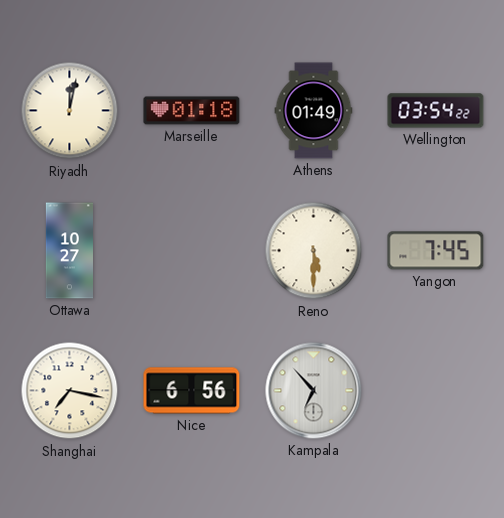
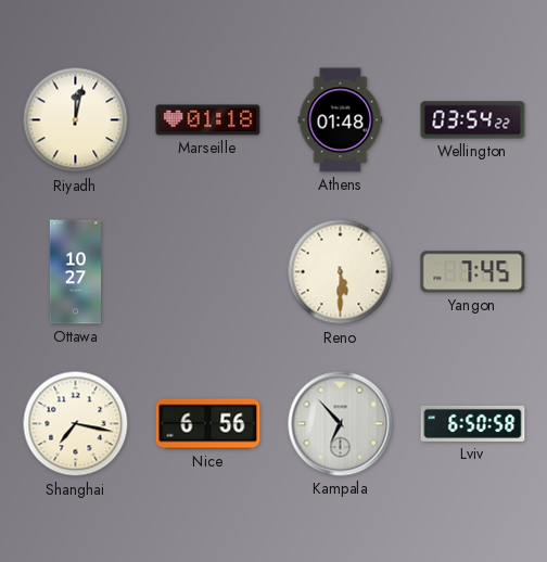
Athens: 01:49 -> 01:48
Lviv: none -> 6:50
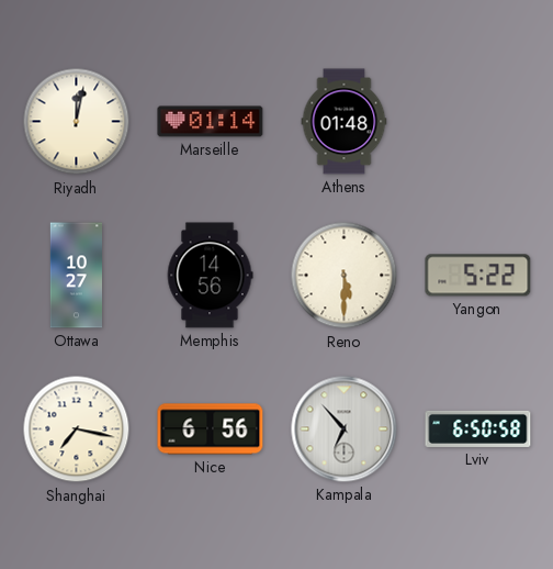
Marseille: 01:18 -> 01:14
Wellington: 03:54 -> none
Memphis: none -> 14:56
Yangon: 7:45 -> 5:22
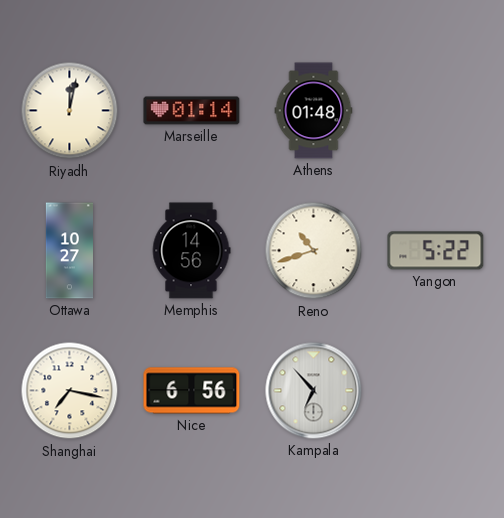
Reno: 5:30 -> 10:42
Lviv: 6:50 -> none
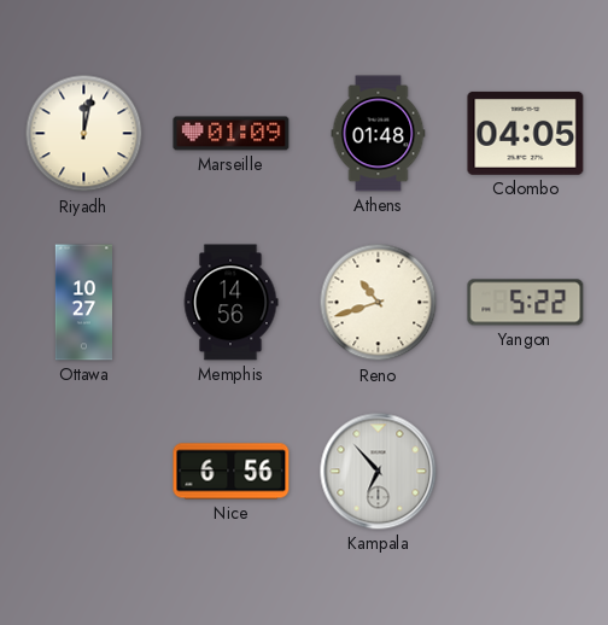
Marseille: 01:14 -> 01:09
Colombo: none -> 04:05
Shanghai: 7:17 -> none
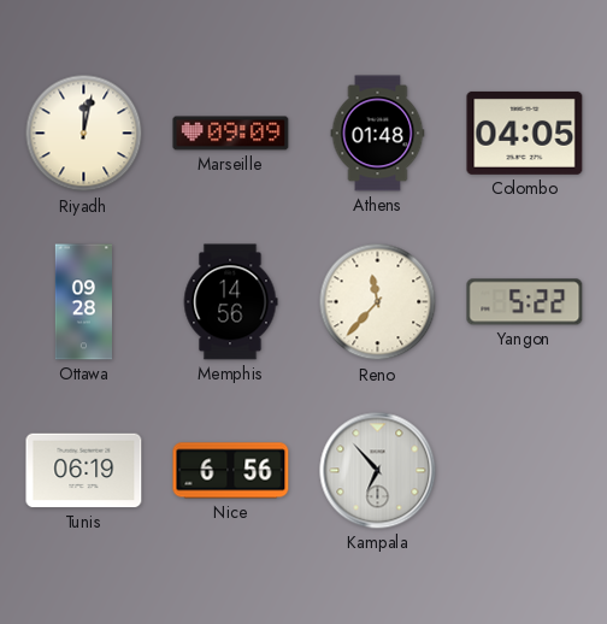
Marseille: 01:09 -> 09:09
Ottawa: 10:27 -> 09:28
Reno: 10:42 -> 11:37
Tunis: none -> 06:19
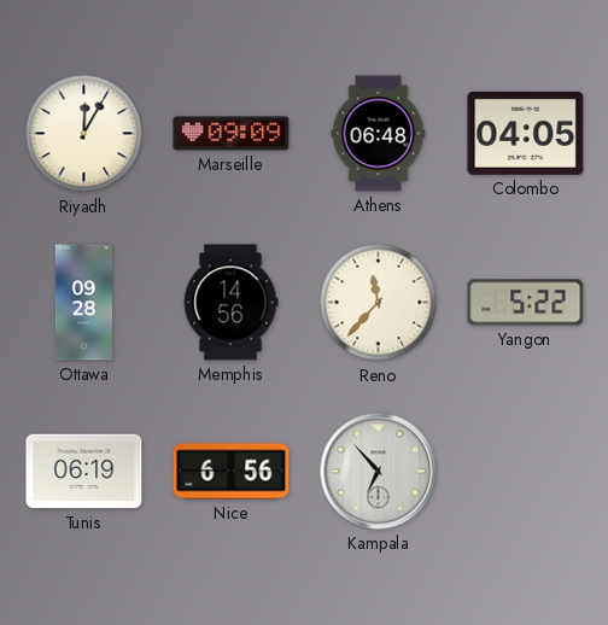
Riyadh: 12:02 -> 12:05
Athens: 01:48 -> 06:48
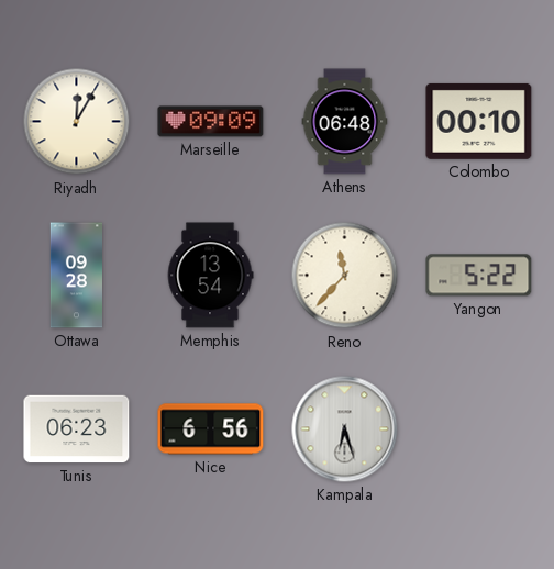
Colombo: 04:05 -> 00:10
Memphis: 14:56 -> 13:54
Tunis: 06:19 -> 06:23
Kampala: 6:53 -> 6:27
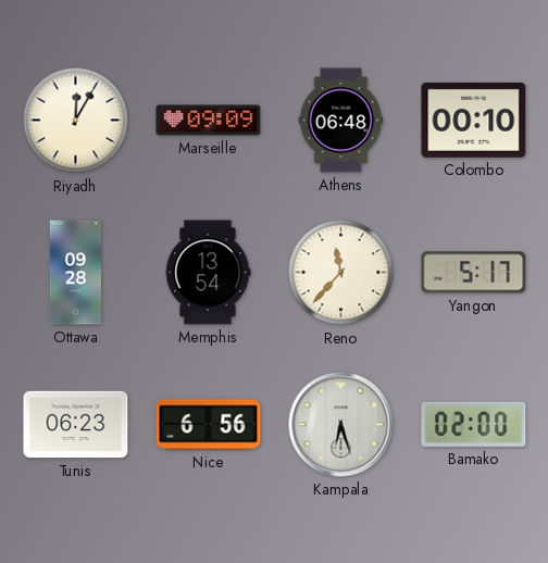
Yangon: 5:22 -> 5:17
Bamako: none -> 02:00
